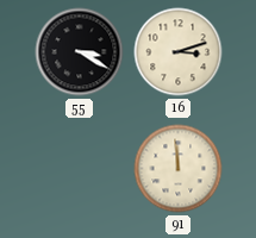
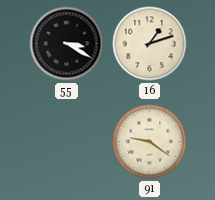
16: 3:12 -> 1:12
91: 11:59 -> 9:21
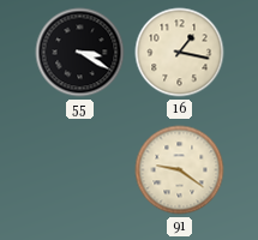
16: 1:12 -> 1:17
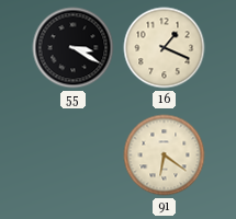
16: 1:17 -> 1:19
91: 9:21 -> 6:21
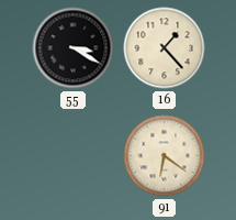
16: 1:19 -> 1:23
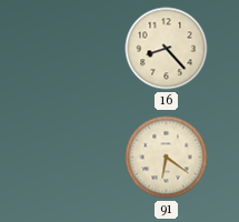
55: 3:20 -> none
16: 1:23 -> 8:23
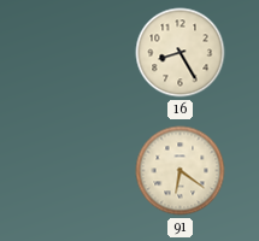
16: 8:23 -> 8:25
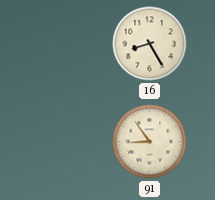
91: 6:21 -> 8:54
